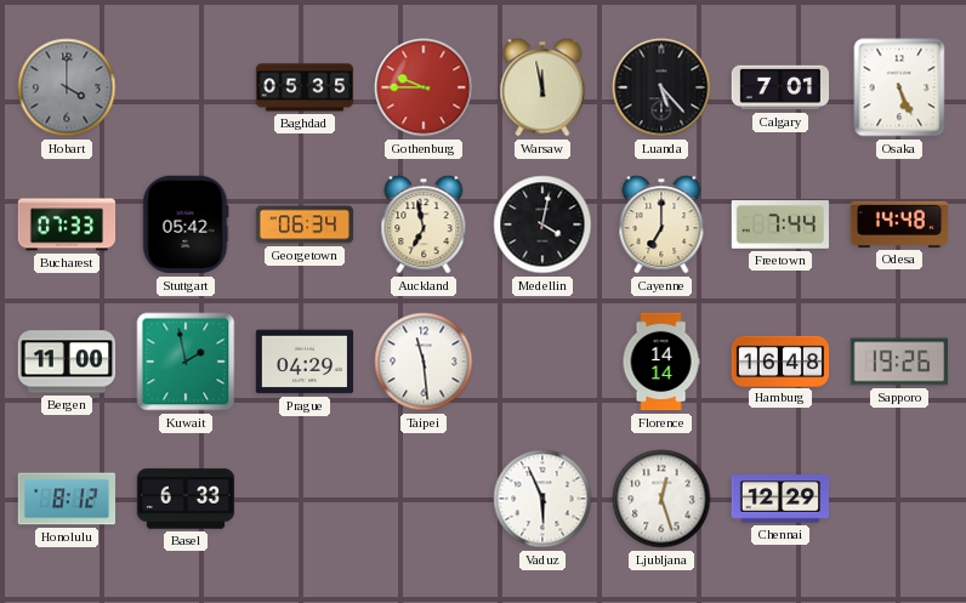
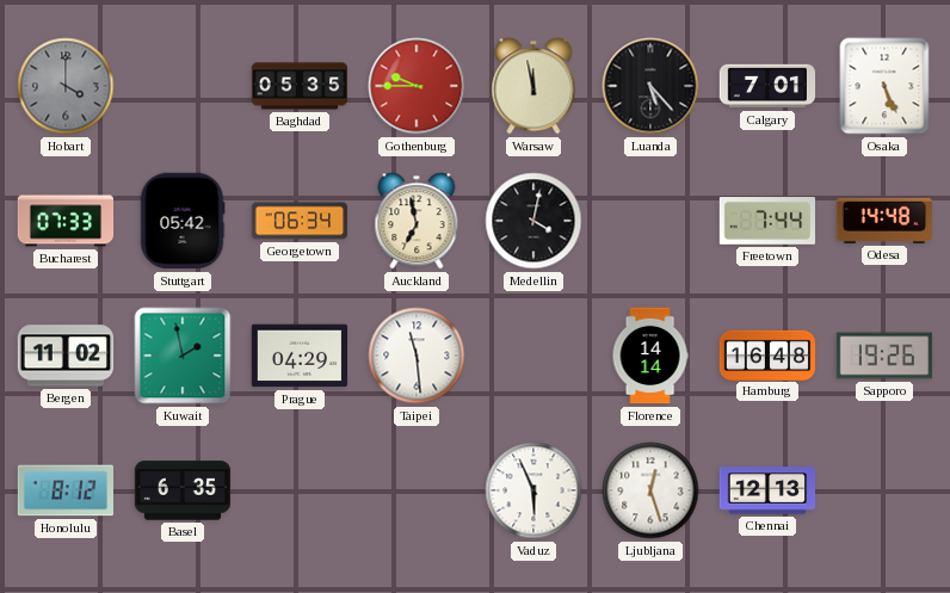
Cayenne: 7:00 -> none
Bergen: 11:00 -> 11:02
Basel: 6:33 -> 6:35
Chennai: 12:29 -> 12:13
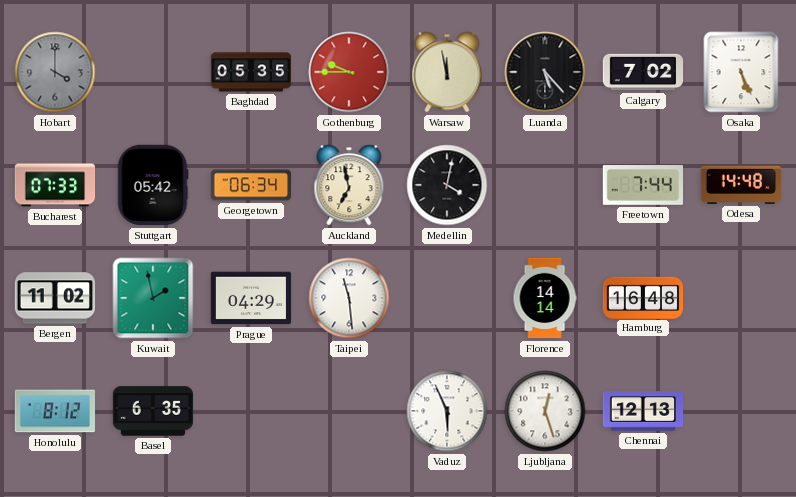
Calgary: 7:01 -> 7:02
Sapporo: 19:26 -> none
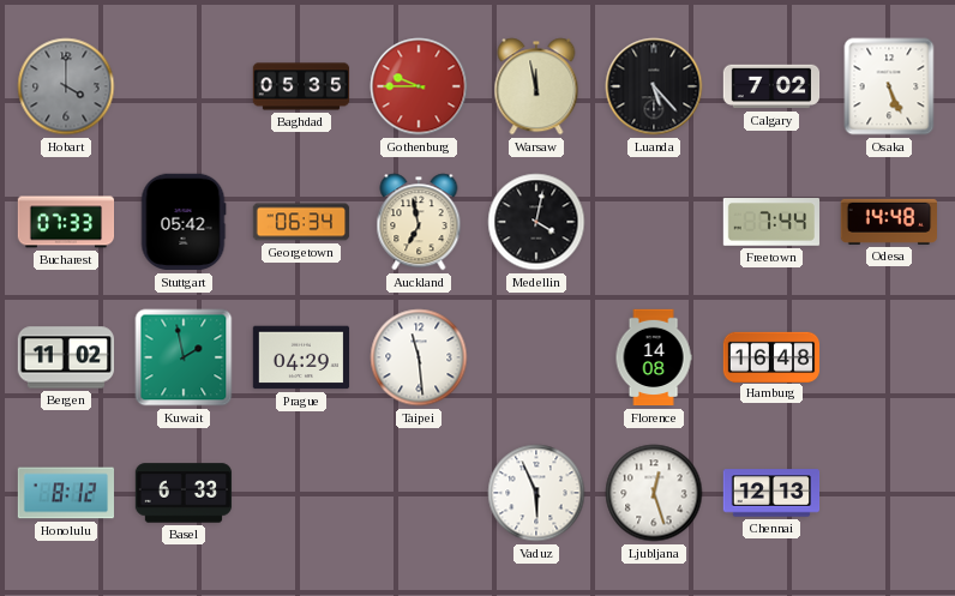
Florence: 14:14 -> 14:08
Basel: 6:35 -> 6:33
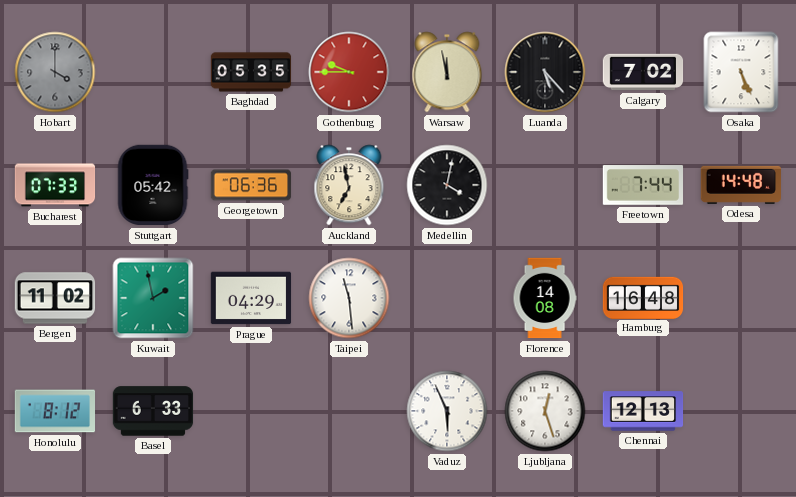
Georgetown: 06:34 -> 06:36
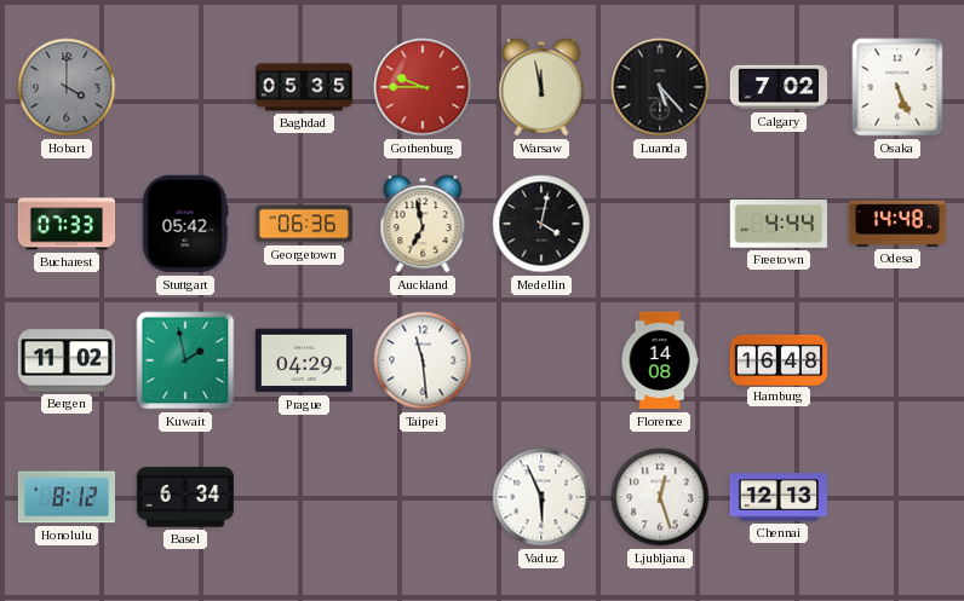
Freetown: 7:44 -> 4:44
Basel: 6:33 -> 6:34
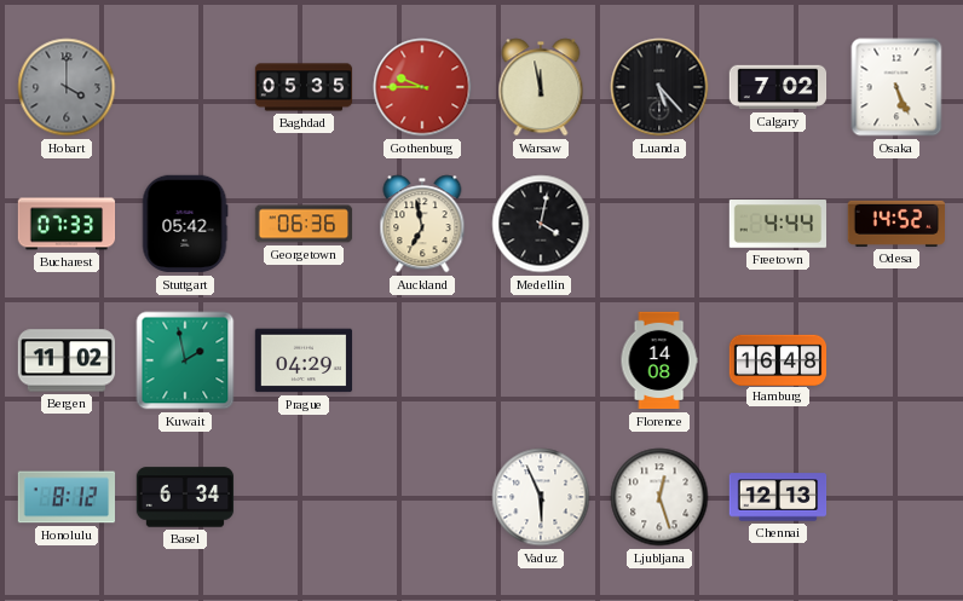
Odesa: 14:48 -> 14:52
Taipei: 11:29 -> none
